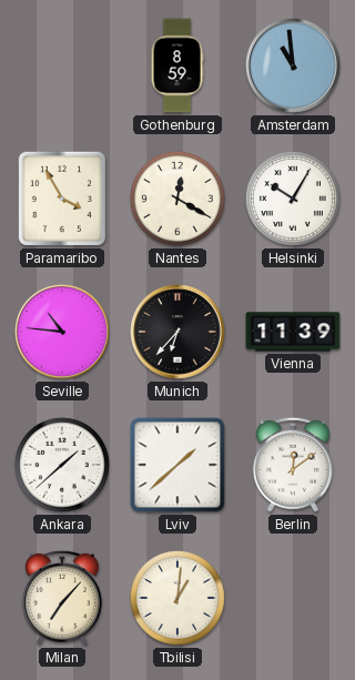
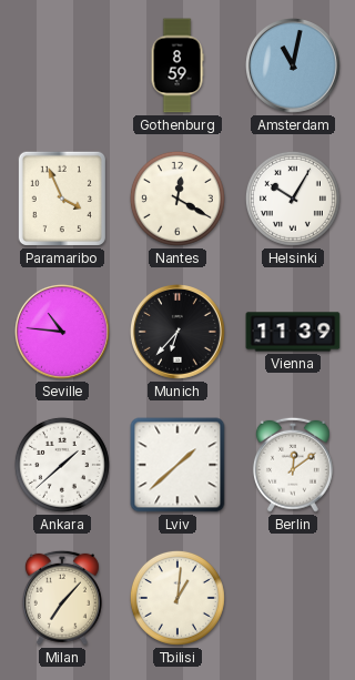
Amsterdam: 10:59 -> 11:02
Paramaribo: 3:55 -> 3:56
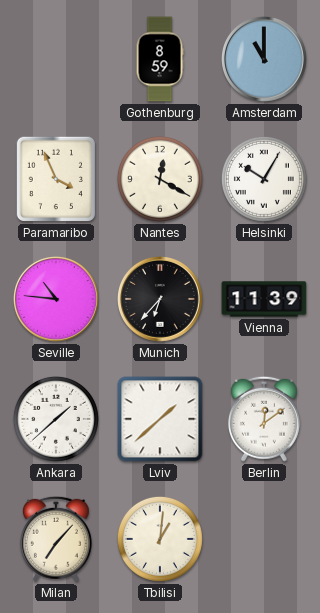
Amsterdam: 11:02 -> 11:00
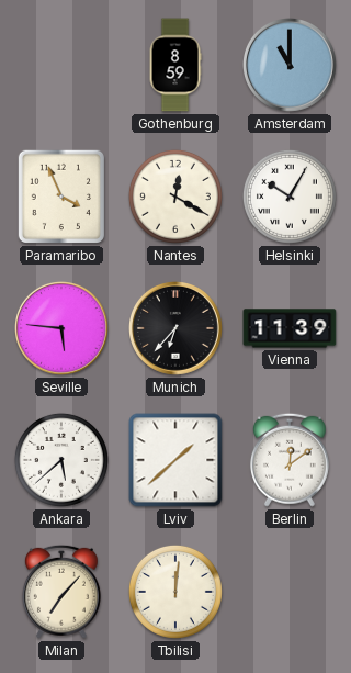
Seville: 10:46 -> 5:46
Ankara: 1:38 -> 5:38
Tbilisi: 1:01 -> 12:01
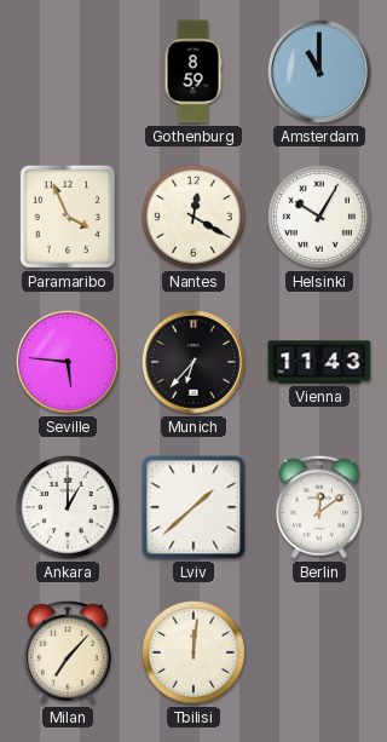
Vienna: 11:39 -> 11:43
Ankara: 5:38 -> 1:00
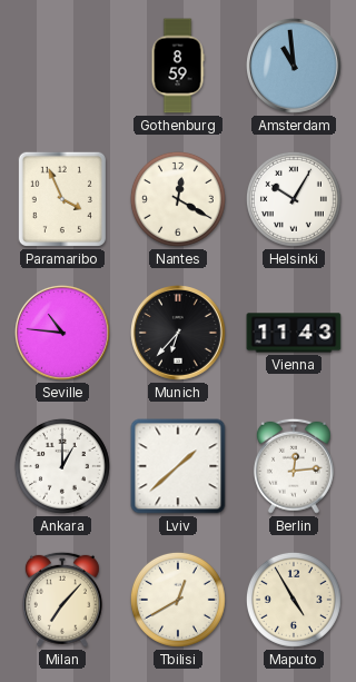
Amsterdam: 11:00 -> 10:59
Seville: 5:46 -> 10:46
Berlin: 12:09 -> 12:14
Tbilisi: 12:01 -> 12:40
Maputo: none -> 4:55
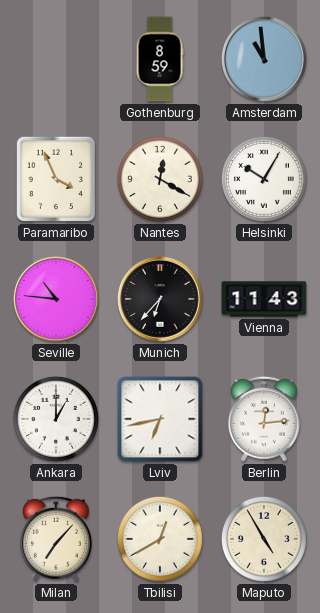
Lviv: 1:38 -> 6:43
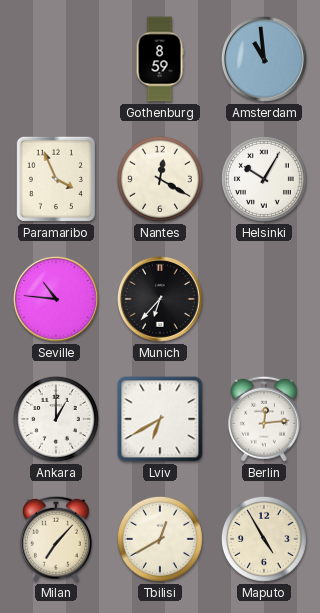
Vienna: 11:43 -> none
Lviv: 6:43 -> 6:40
